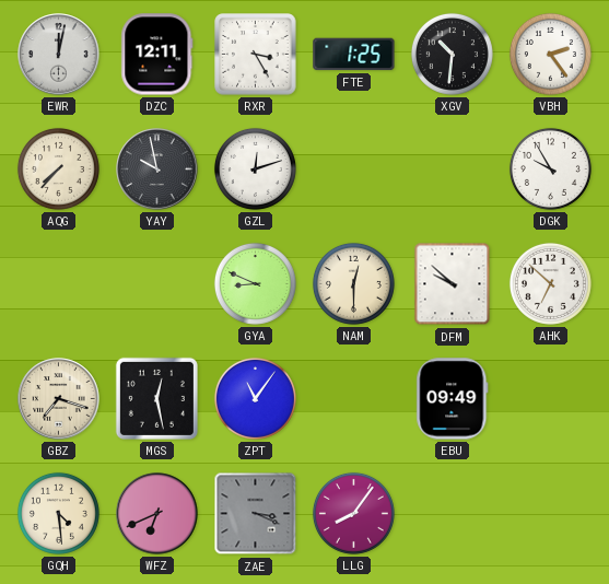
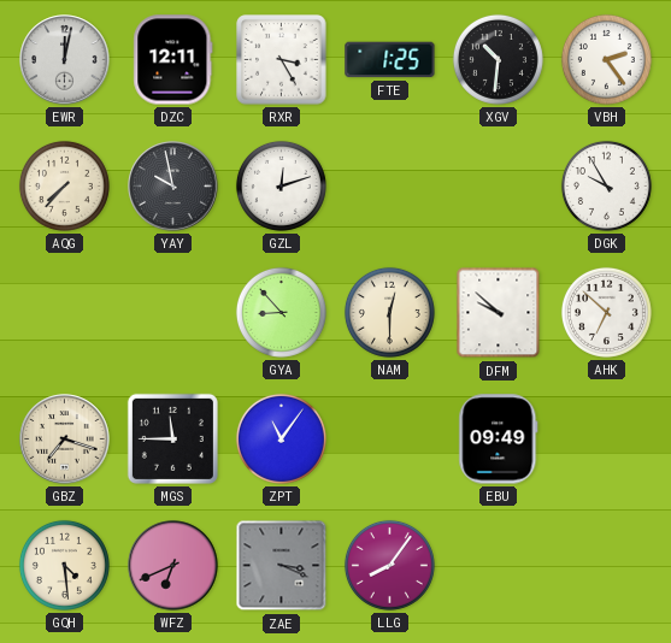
GYA: 8:49 -> 8:53
MGS: 12:28 -> 11:45
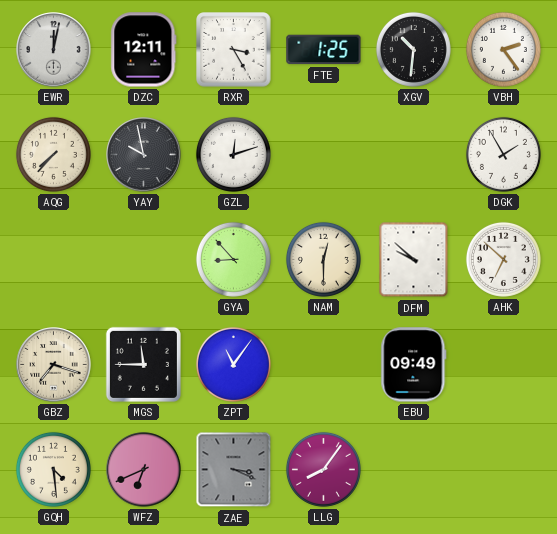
DGK: 9:55 -> 1:55
